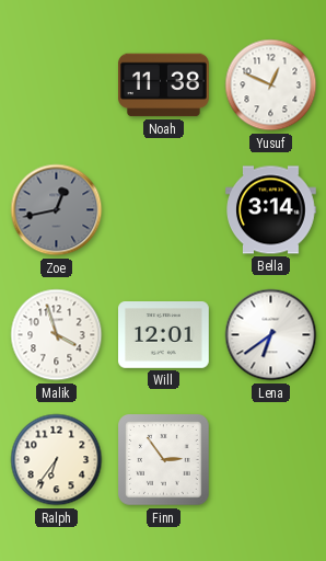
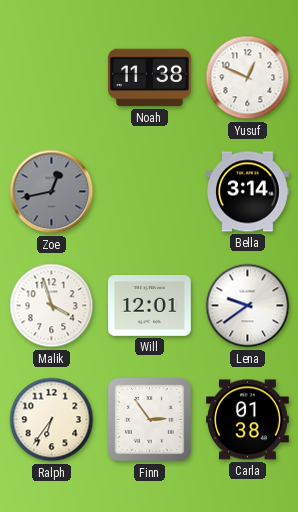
Lena: 6:39 -> 9:39
Carla: none -> 01:38
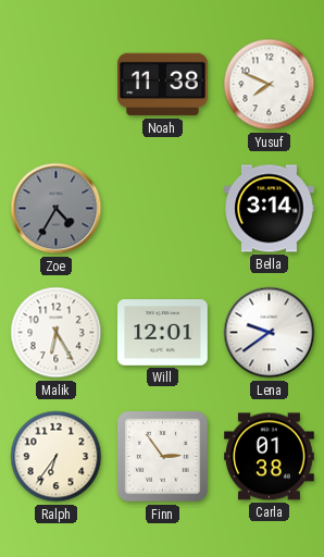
Yusuf: 12:49 -> 7:49
Zoe: 12:43 -> 4:35
Malik: 3:57 -> 6:25
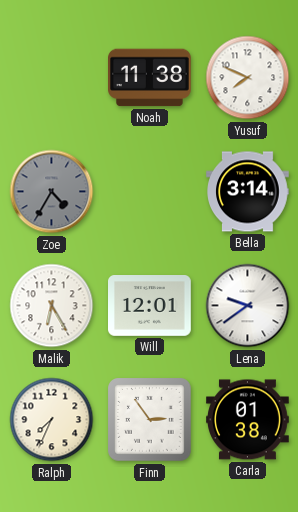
Ralph: 6:36 -> 7:34
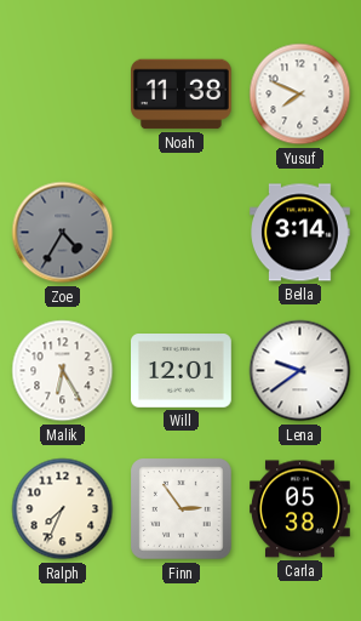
Carla: 01:38 -> 05:38
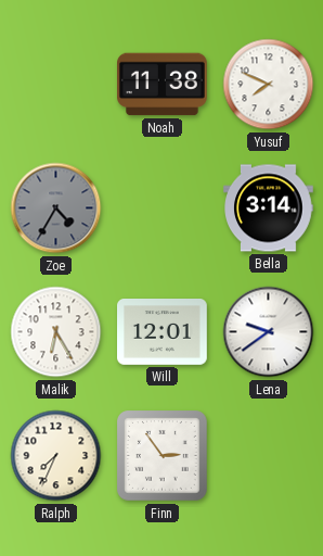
Carla: 05:38 -> none
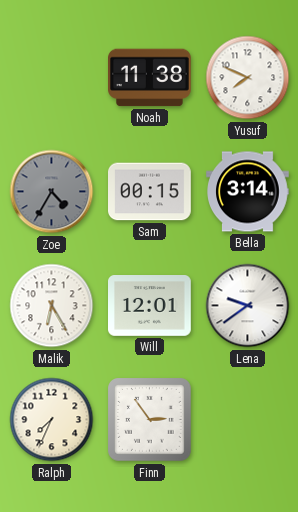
Sam: none -> 00:15
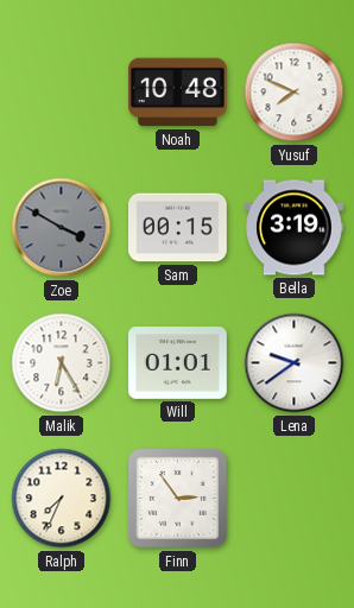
Noah: 11:38 -> 10:48
Zoe: 4:35 -> 3:50
Bella: 3:14 -> 3:19
Will: 12:01 -> 01:01
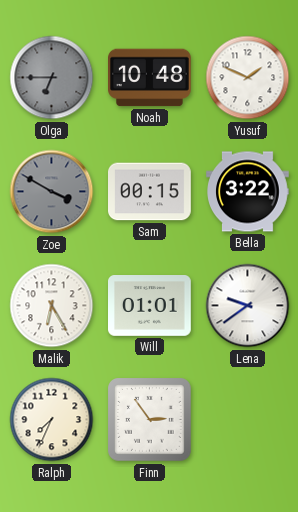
Olga: none -> 6:45
Yusuf: 7:49 -> 1:49
Bella: 3:19 -> 3:22
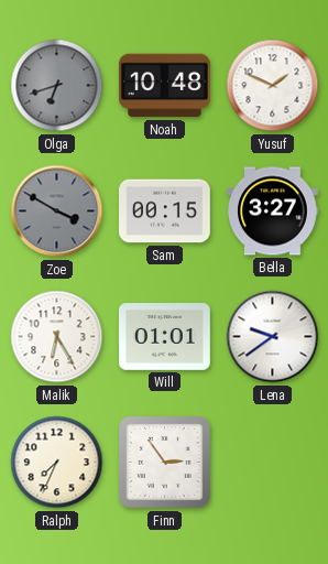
Olga: 6:45 -> 6:42
Bella: 3:22 -> 3:27
